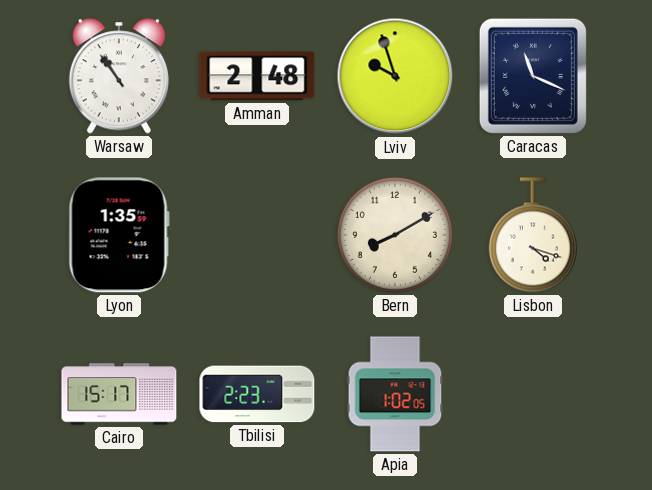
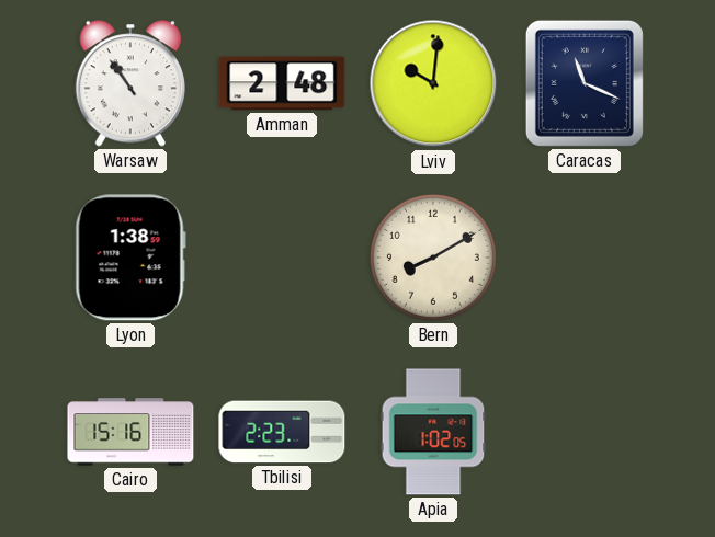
Lviv: 9:57 -> 10:01
Lyon: 1:35 -> 1:38
Lisbon: 4:18 -> none
Cairo: 15:17 -> 15:16
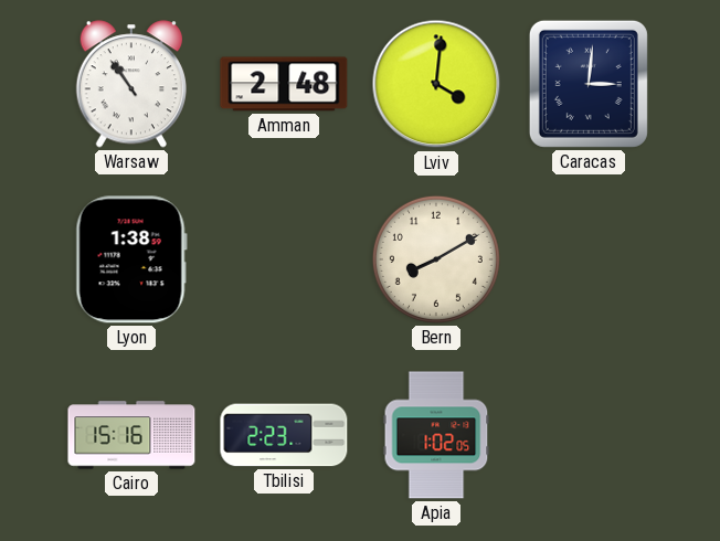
Lviv: 10:01 -> 4:01
Caracas: 11:19 -> 3:01
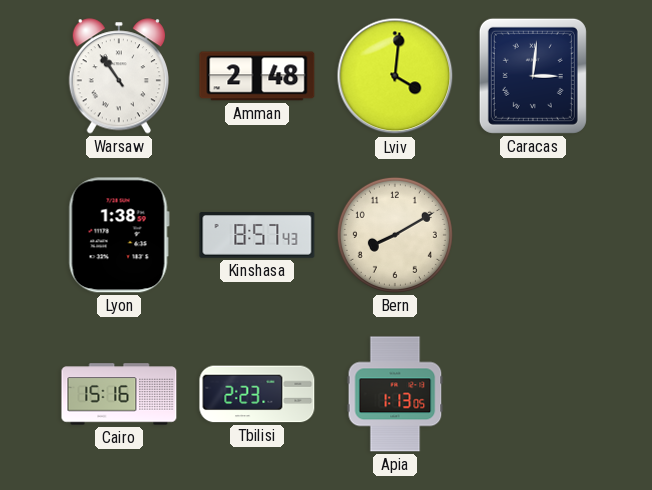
Kinshasa: none -> 8:57
Apia: 1:02 -> 1:13
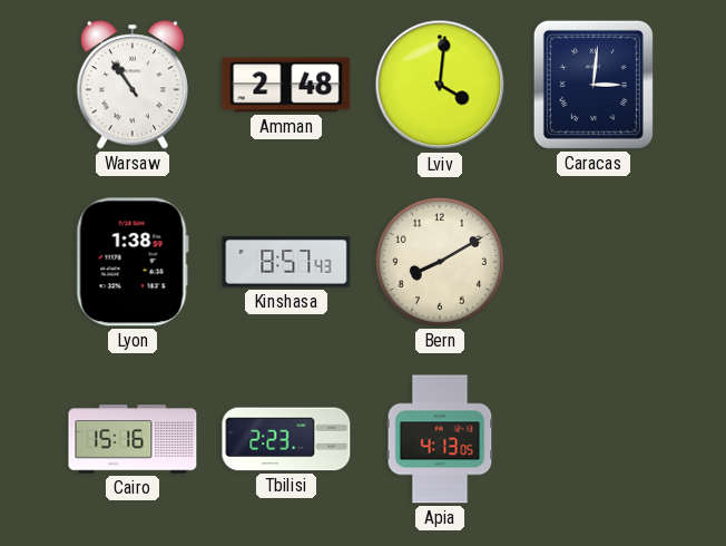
Apia: 1:13 -> 4:13
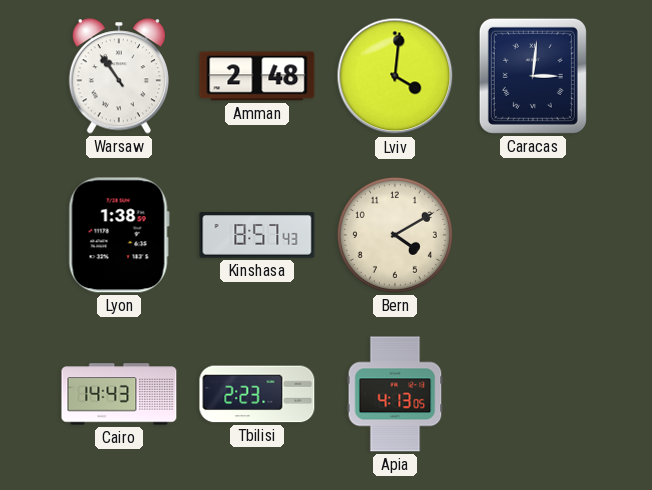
Bern: 8:10 -> 4:10
Cairo: 15:16 -> 14:43
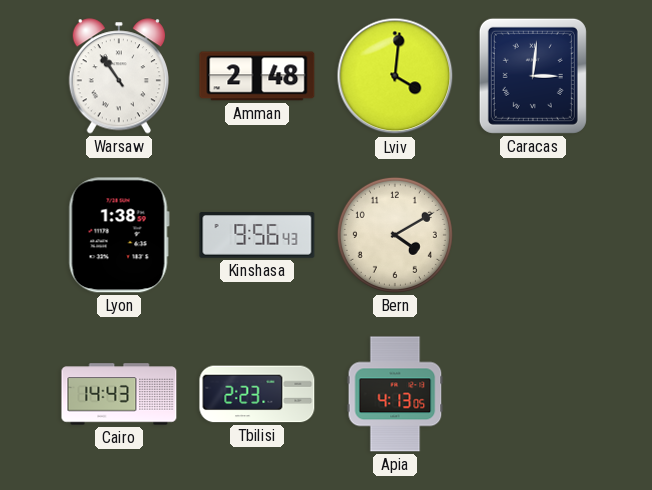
Kinshasa: 8:57 -> 9:56
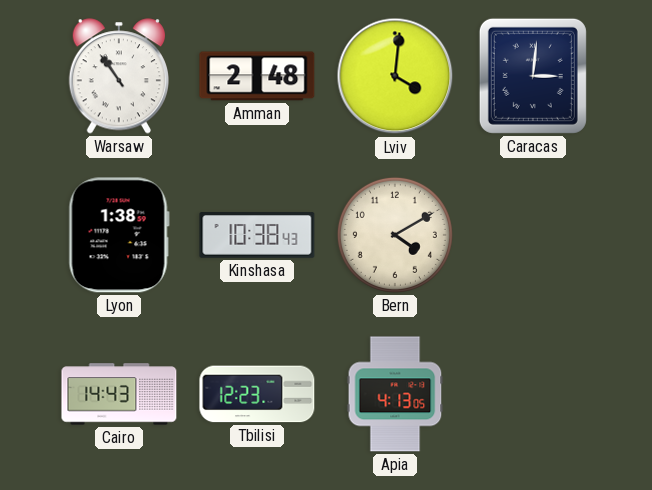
Kinshasa: 9:56 -> 10:38
Tbilisi: 2:23 -> 12:23
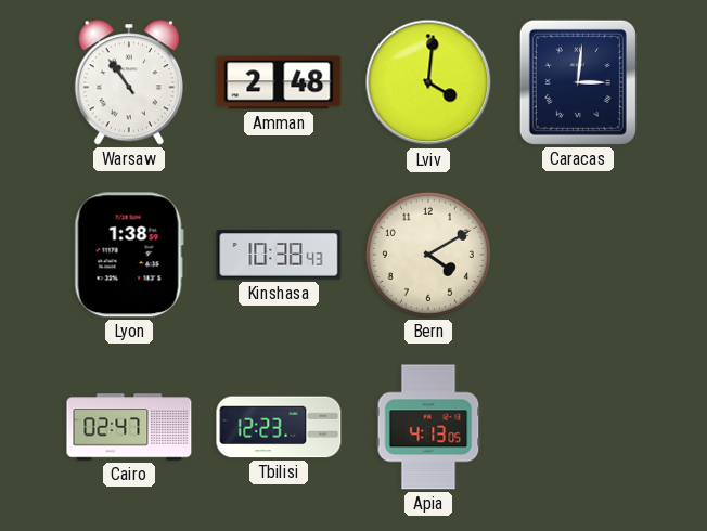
Cairo: 14:43 -> 02:47
